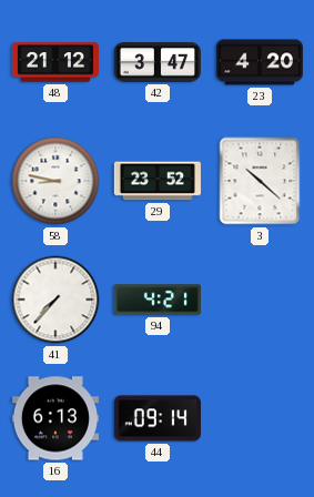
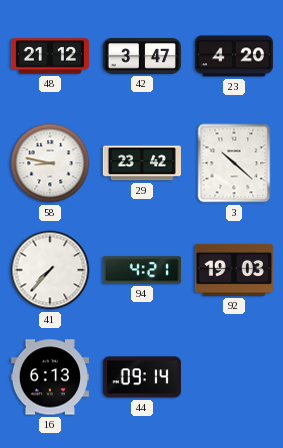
29: 23:52 -> 23:42
92: none -> 19:03
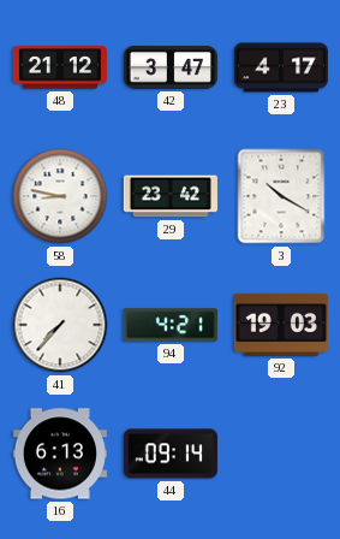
23: 4:20 -> 4:17
3: 10:22 -> 10:20
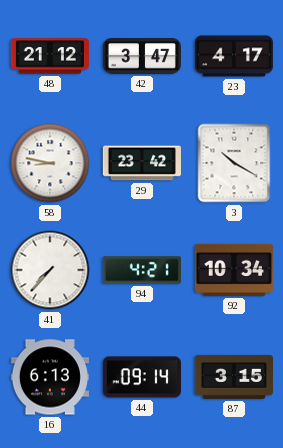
92: 19:03 -> 10:34
87: none -> 3:15
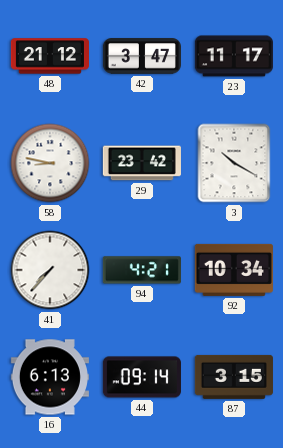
23: 4:17 -> 11:17
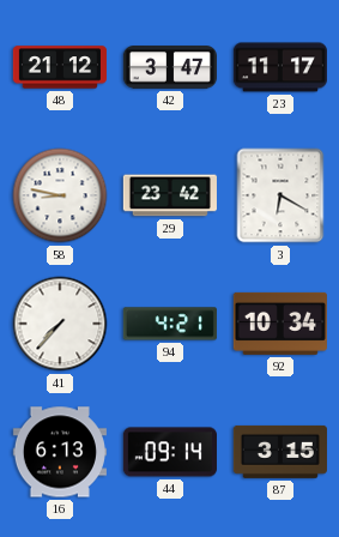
3: 10:20 -> 6:20
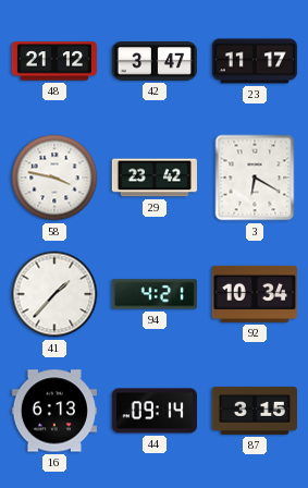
58: 8:47 -> 3:47
41: 7:37 -> 1:37
